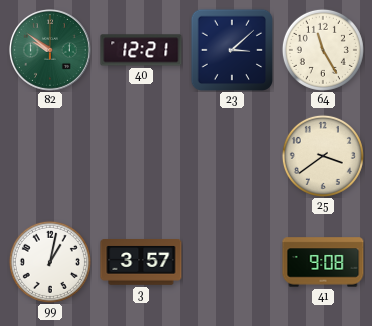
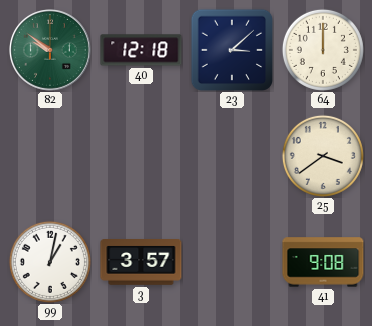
40: 12:21 -> 12:18
64: 11:25 -> 12:00
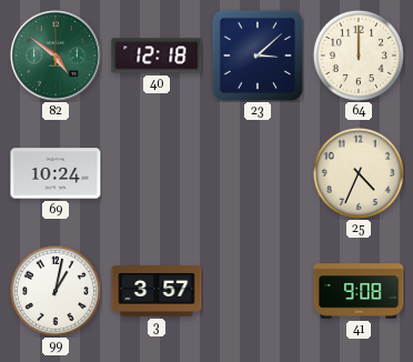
82: 9:51 -> 4:51
69: none -> 10:24
25: 3:39 -> 4:34
